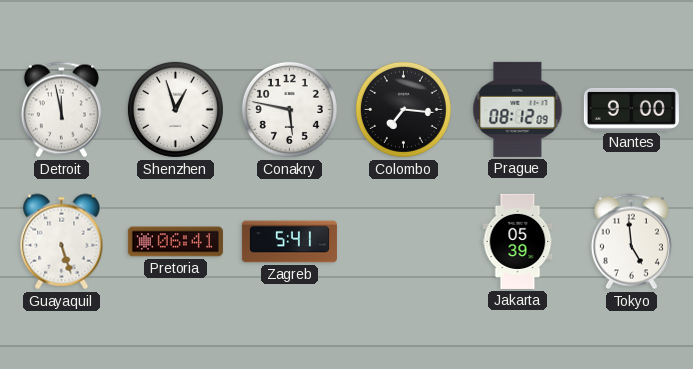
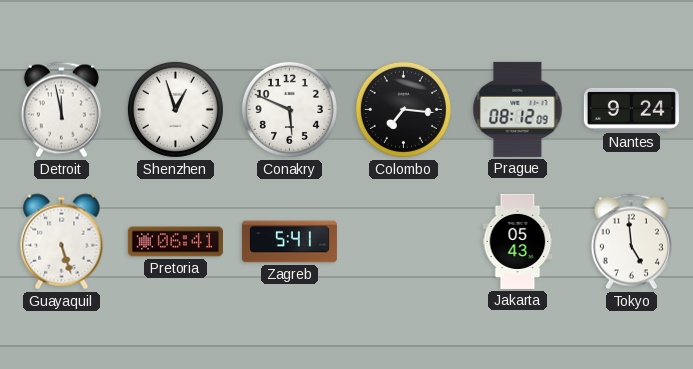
Conakry: 5:47 -> 5:49
Nantes: 9:00 -> 9:24
Jakarta: 05:39 -> 05:43
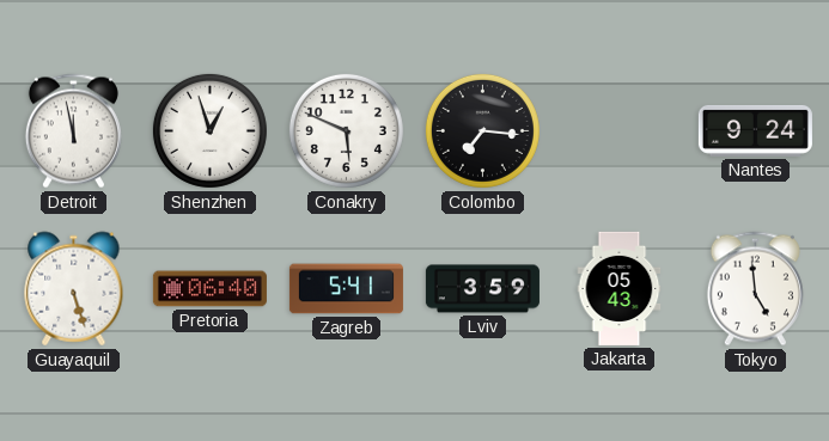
Prague: 08:12 -> none
Pretoria: 06:41 -> 06:40
Lviv: none -> 3:59
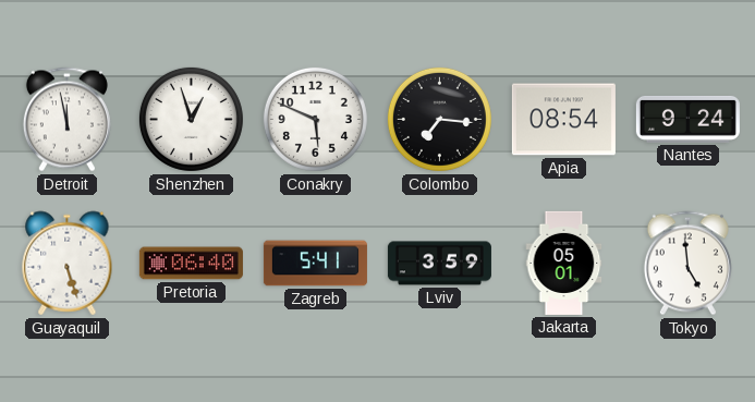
Apia: none -> 08:54
Jakarta: 05:43 -> 05:01
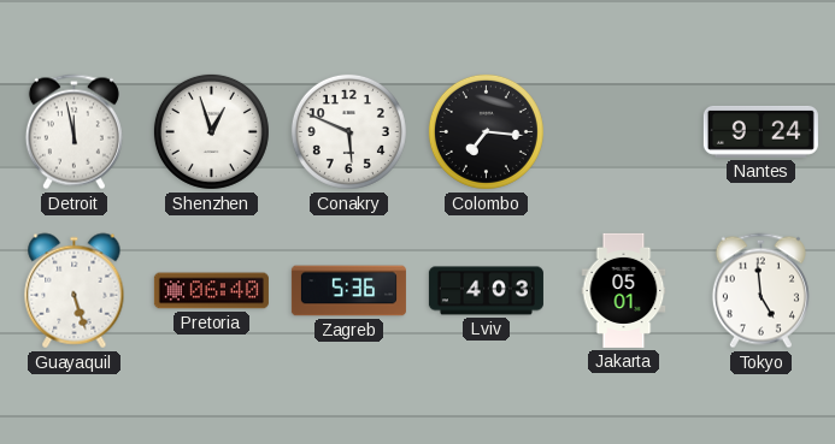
Apia: 08:54 -> none
Zagreb: 5:41 -> 5:36
Lviv: 3:59 -> 4:03
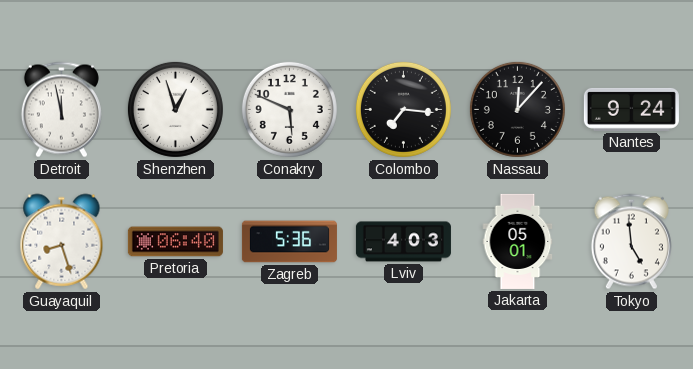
Nassau: none -> 12:07
Guayaquil: 5:27 -> 8:27
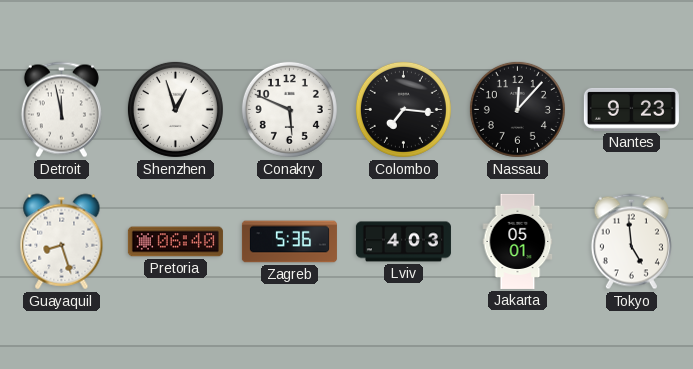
Nantes: 9:24 -> 9:23
